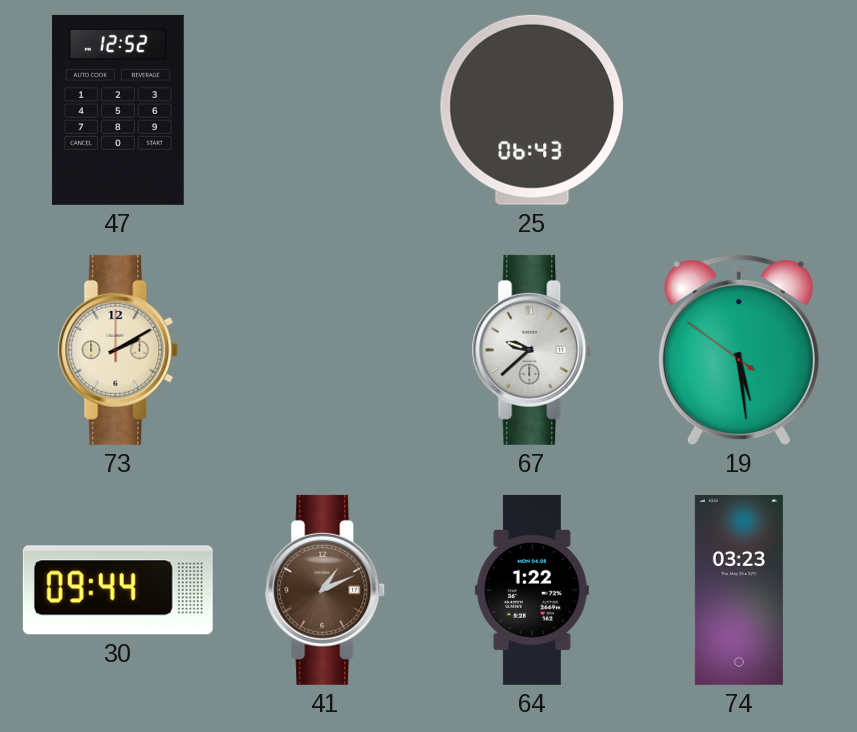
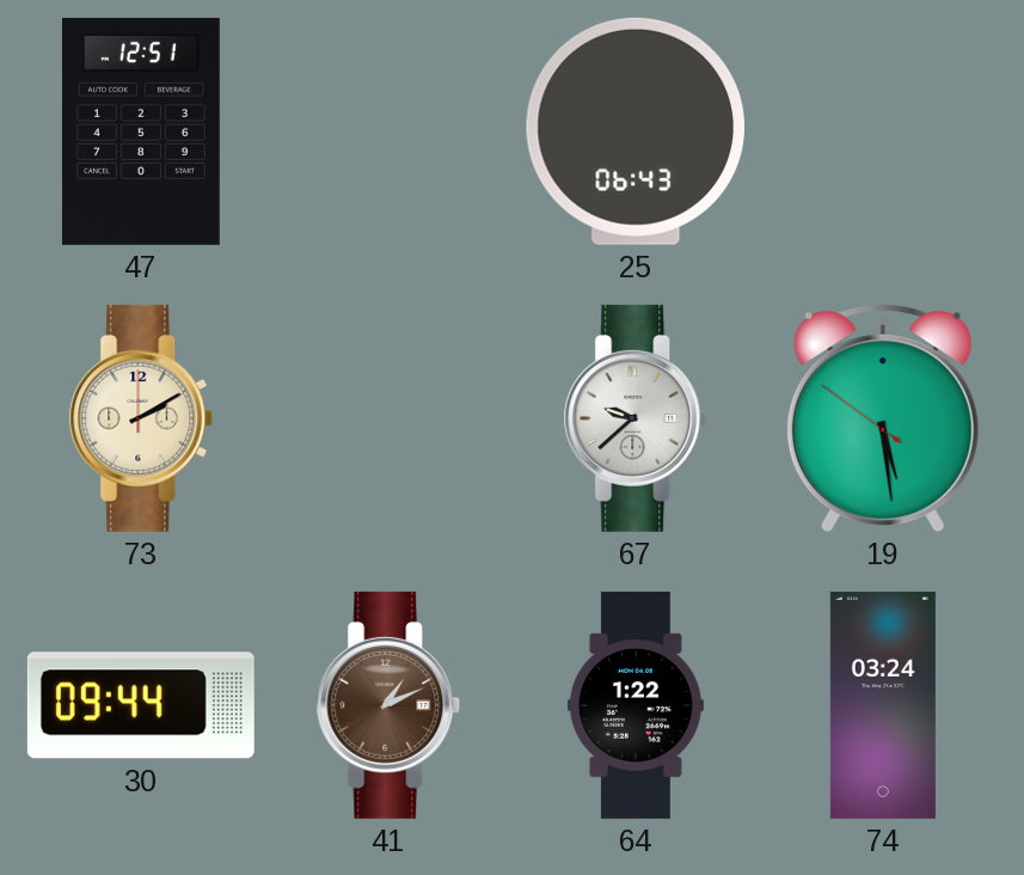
47: 12:52 -> 12:51
74: 03:23 -> 03:24
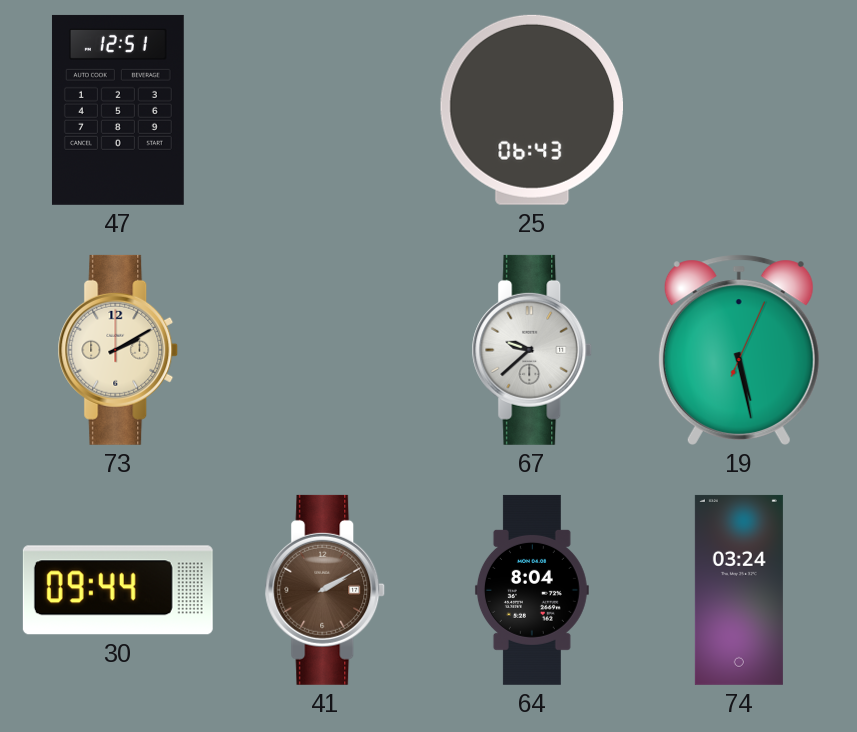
19: 5:28:51 -> 5:28:04
41: 1:11 -> 2:10
64: 1:22 -> 8:04
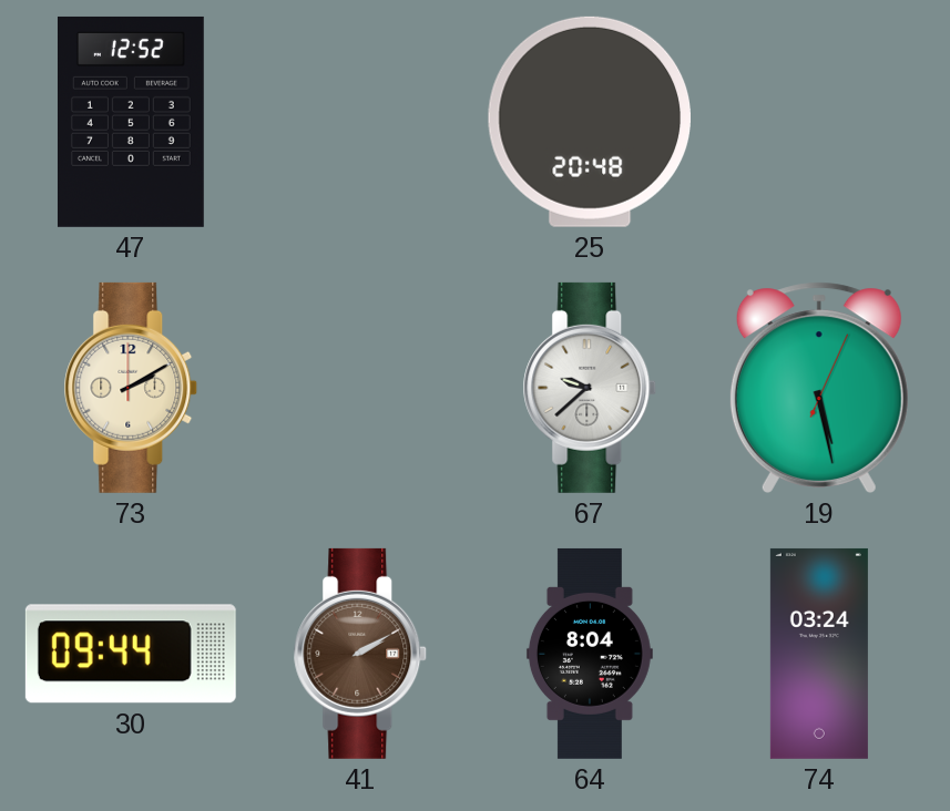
47: 12:51 -> 12:52
25: 06:43 -> 20:48
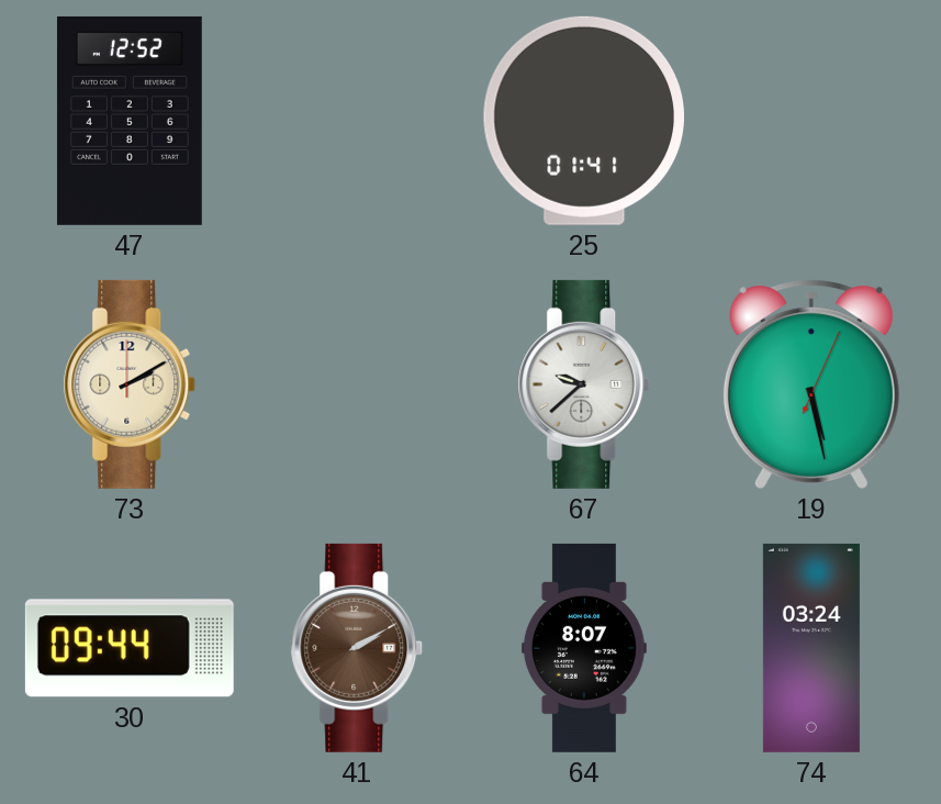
25: 20:48 -> 01:41
64: 8:04 -> 8:07
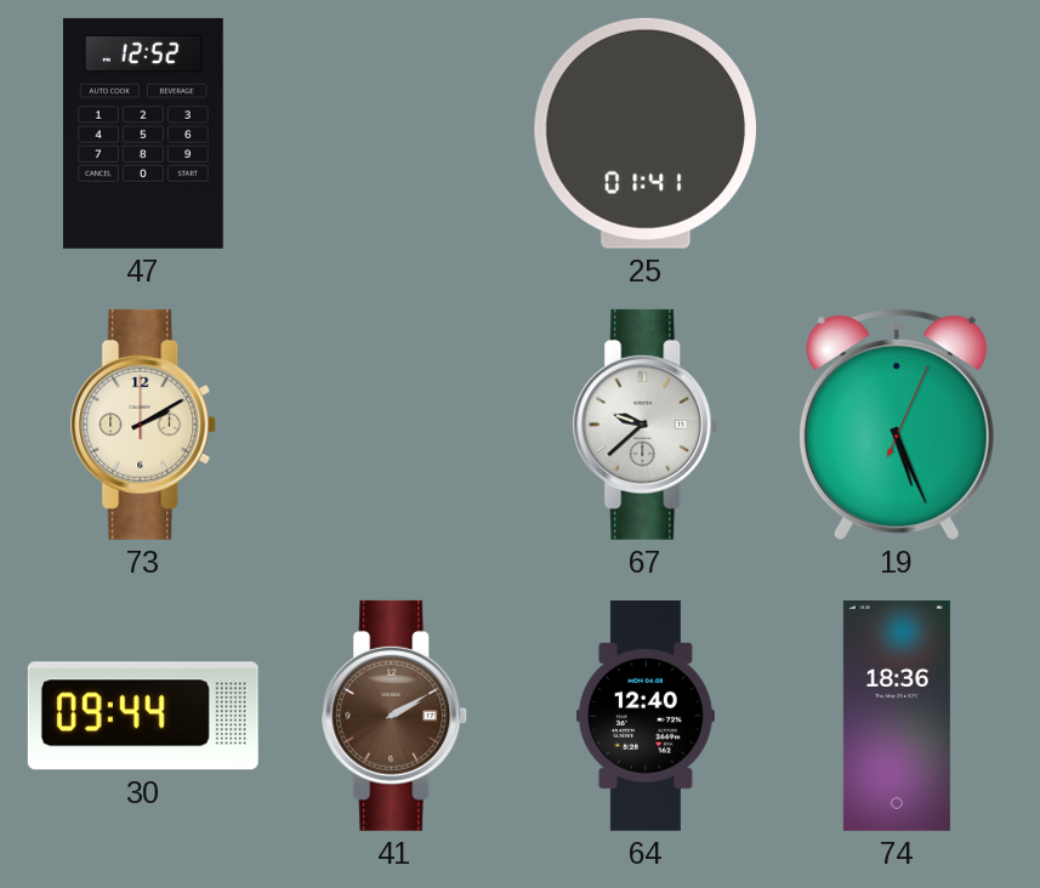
19: 5:28 -> 5:26
64: 8:07 -> 12:40
74: 03:24 -> 18:36
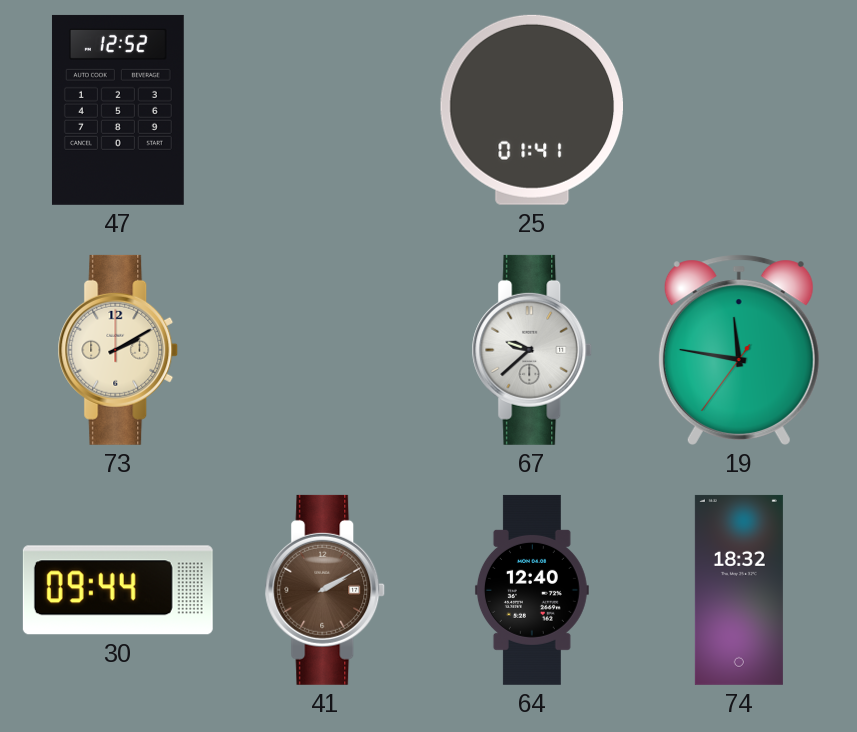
19: 5:26 -> 11:46
74: 18:36 -> 18:32
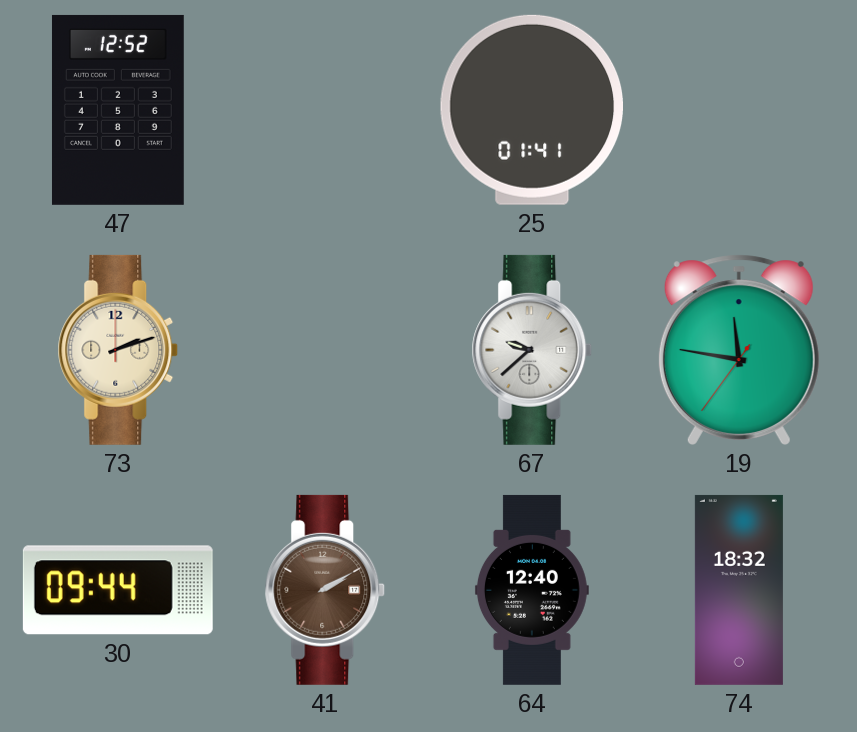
73: 2:10 -> 2:12
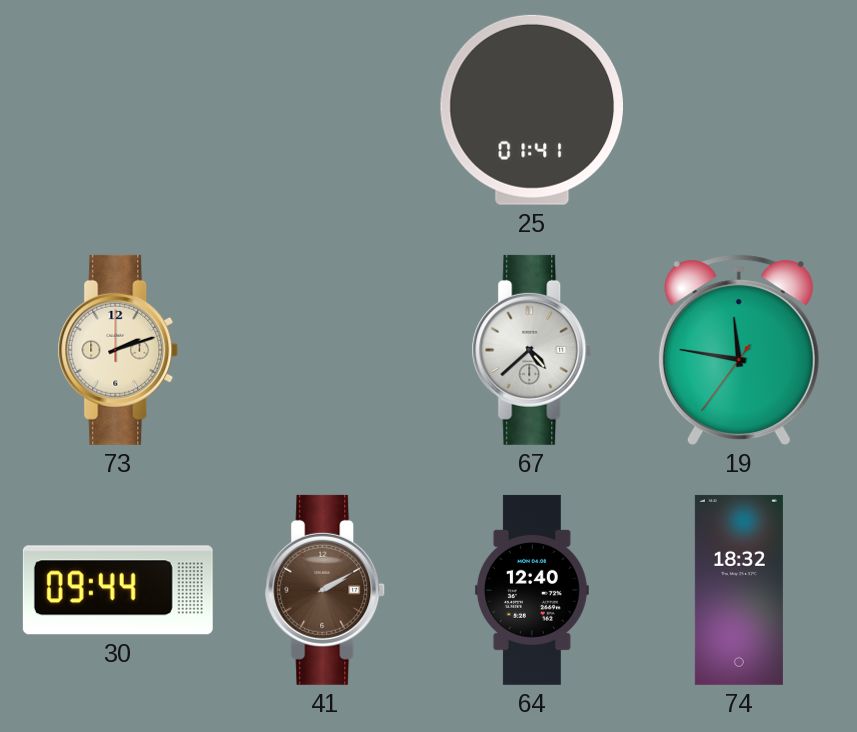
47: 12:52 -> none
67: 9:38 -> 4:38
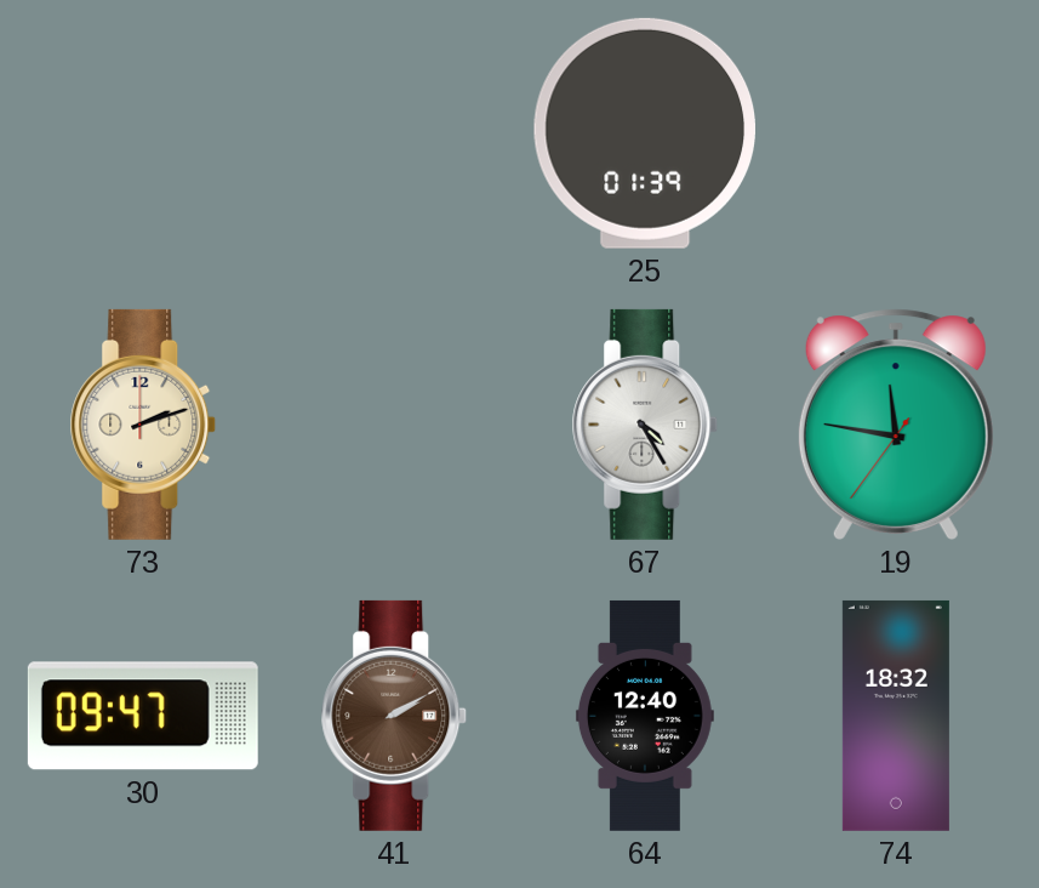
25: 01:41 -> 01:39
67: 4:38 -> 4:25
30: 09:44 -> 09:47
